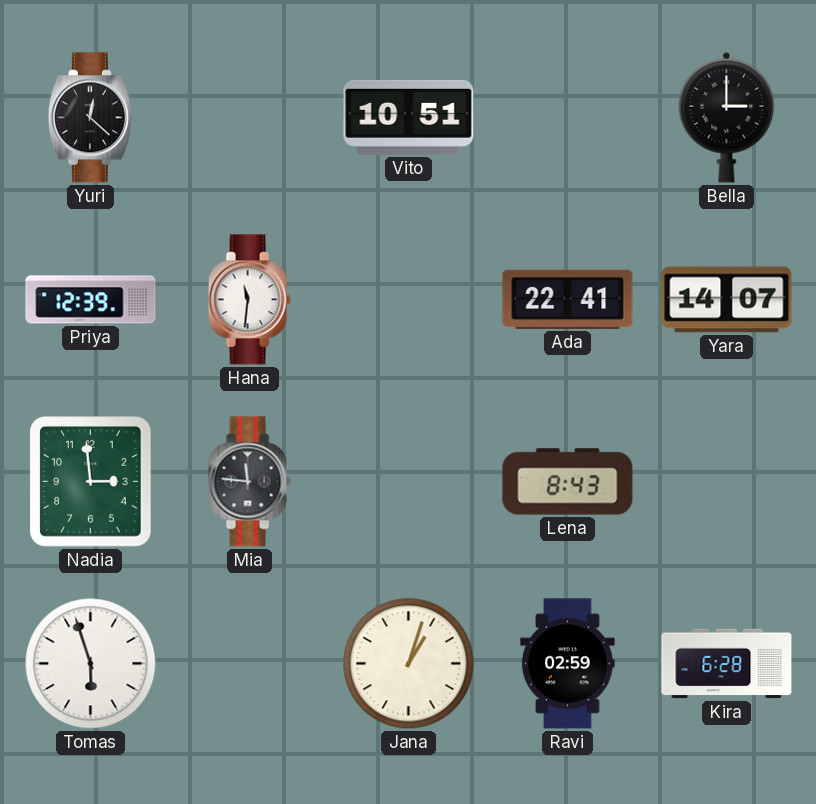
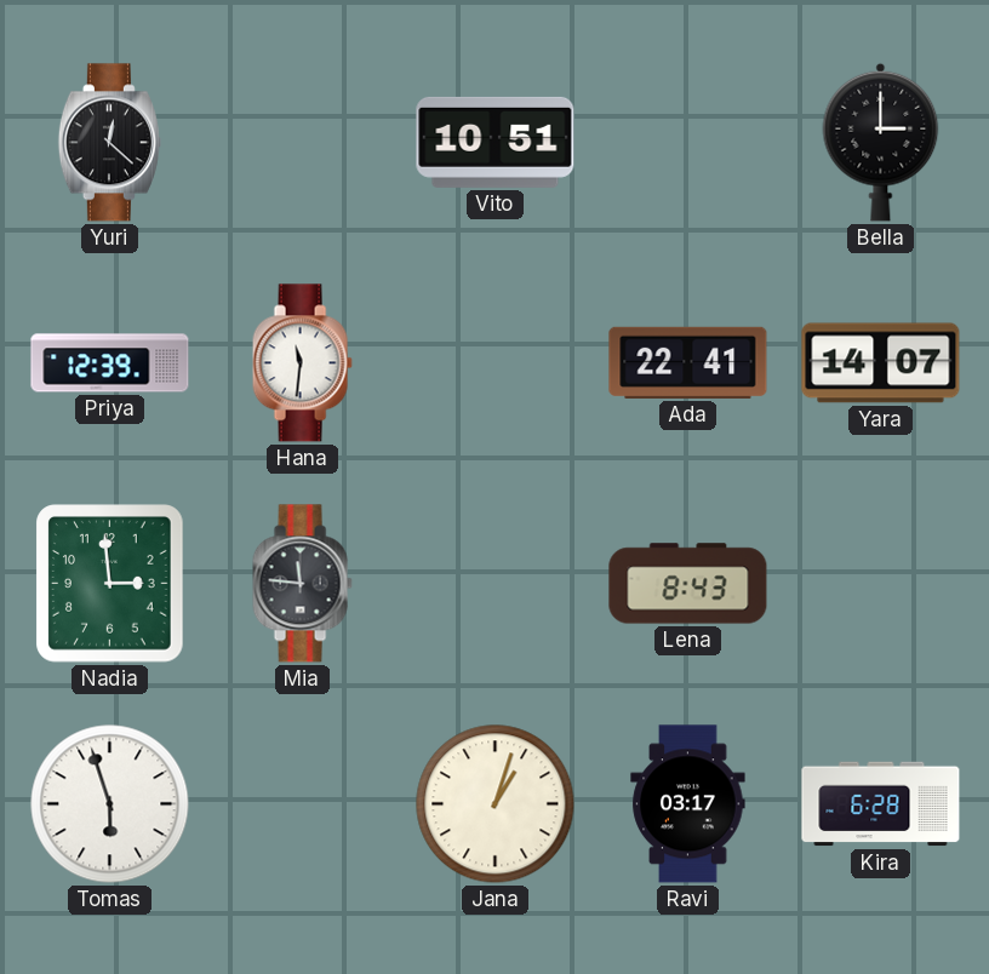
Ravi: 02:59 -> 03:17
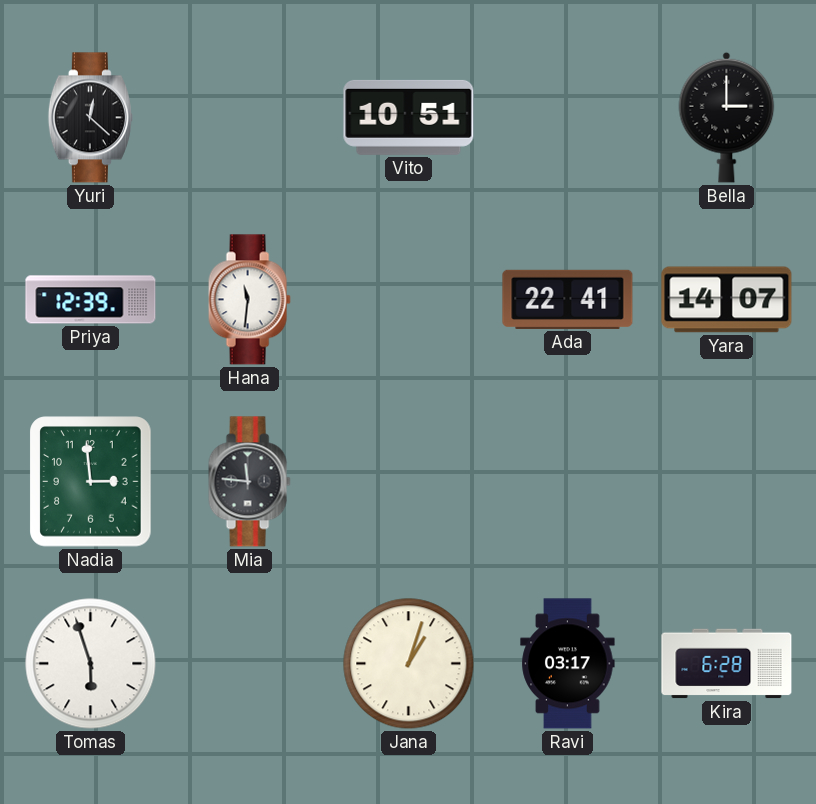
Lena: 8:43 -> none
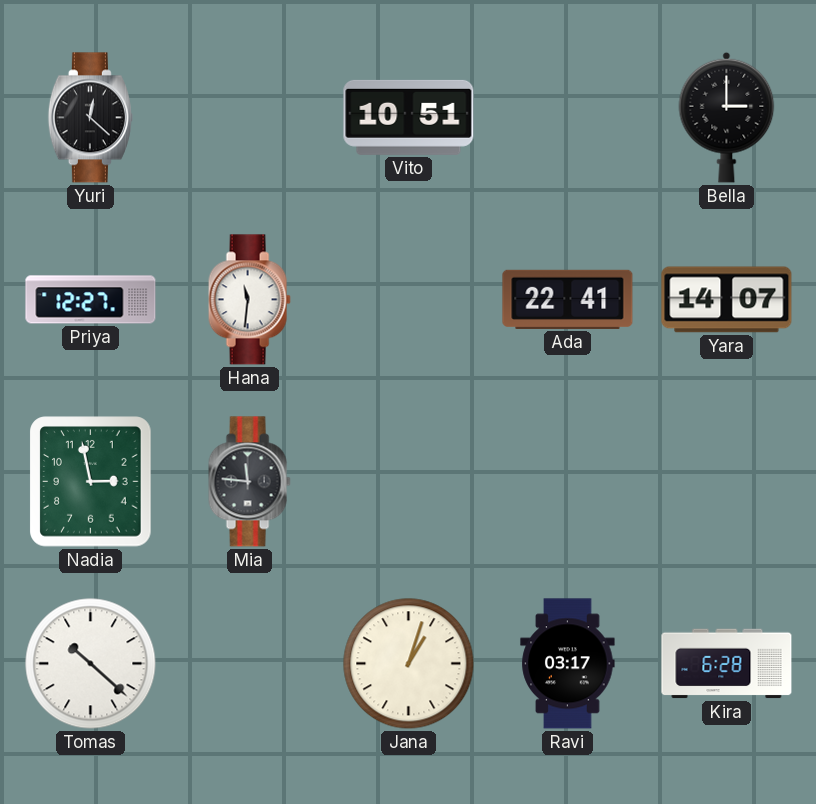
Priya: 12:39 -> 12:27
Nadia: 2:59 -> 2:58
Tomas: 5:57 -> 10:22
